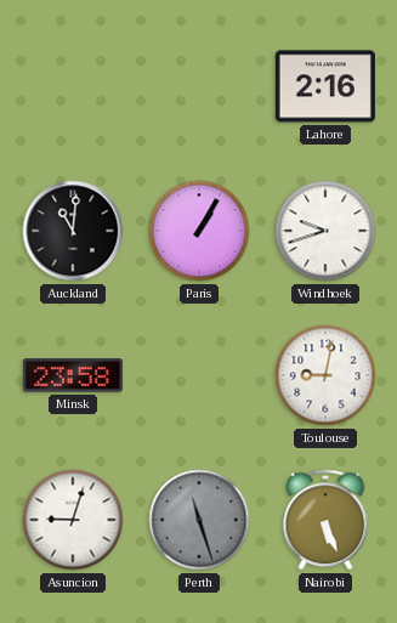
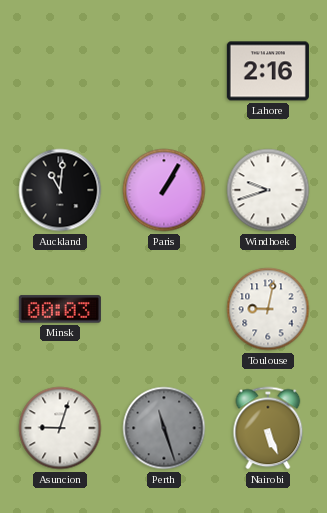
Minsk: 23:58 -> 00:03
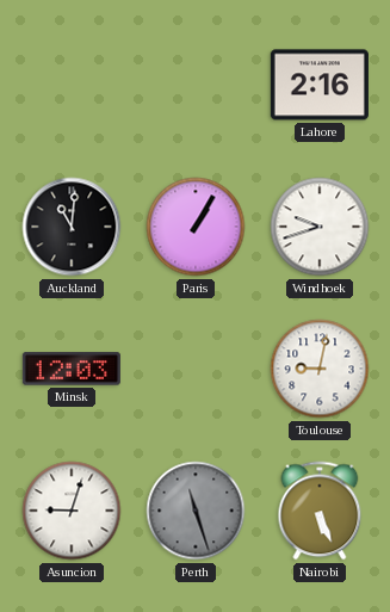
Minsk: 00:03 -> 12:03
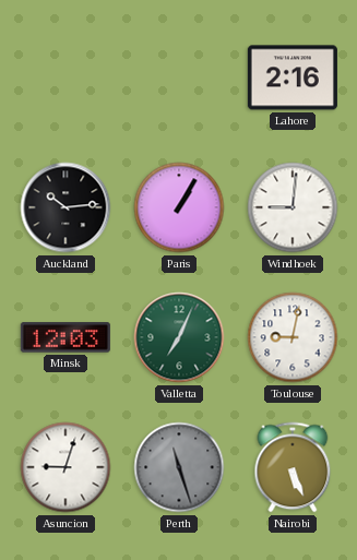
Auckland: 11:01 -> 10:14
Windhoek: 9:42 -> 9:01
Valletta: none -> 7:04
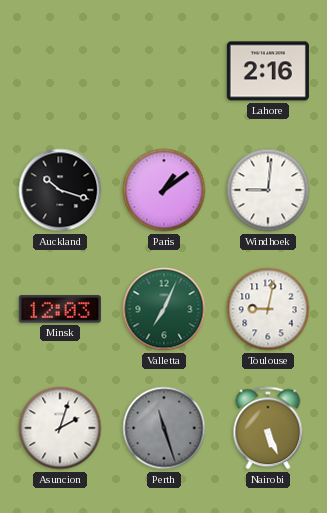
Auckland: 10:14 -> 10:18
Paris: 1:05 -> 1:09
Asuncion: 9:03 -> 2:03
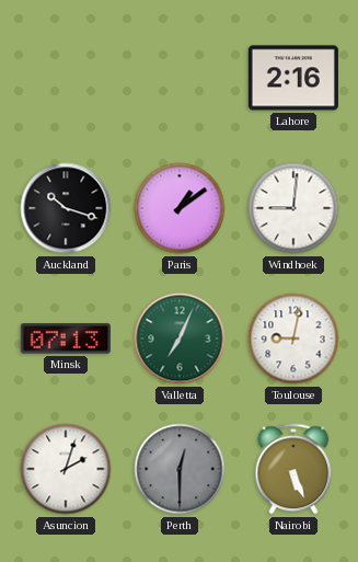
Minsk: 12:03 -> 07:13
Perth: 11:27 -> 12:30
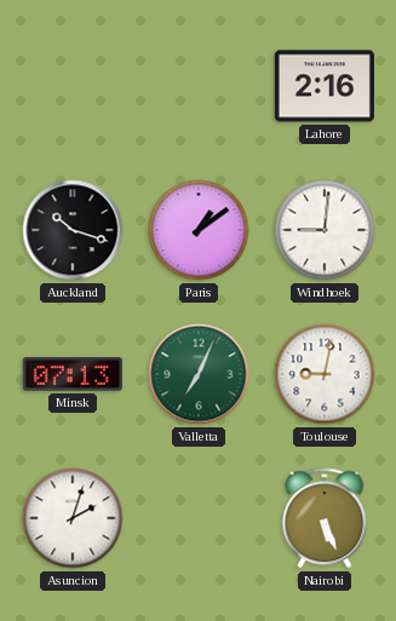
Perth: 12:30 -> none
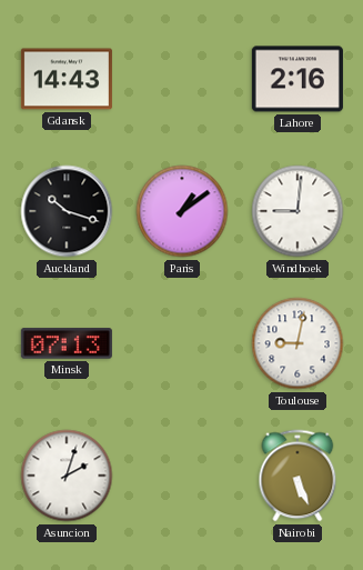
Gdansk: none -> 14:43
Valletta: 7:04 -> none
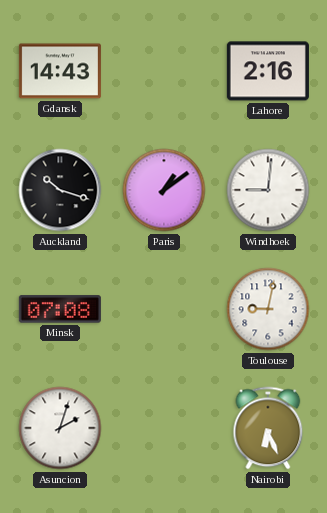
Minsk: 07:13 -> 07:08
Nairobi: 5:26 -> 6:26
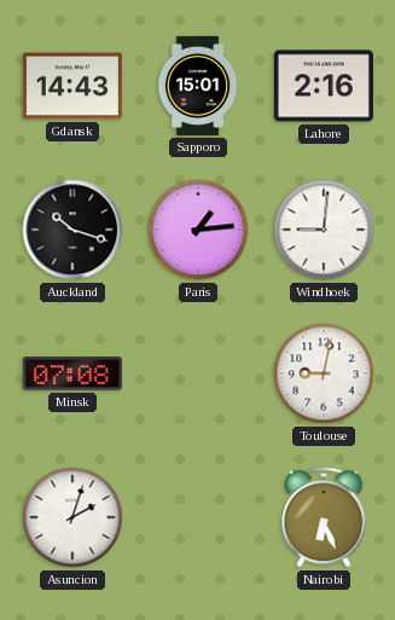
Sapporo: none -> 15:01
Paris: 1:09 -> 1:14
